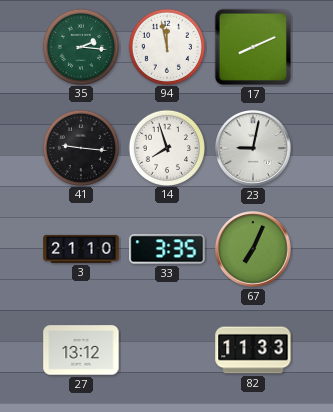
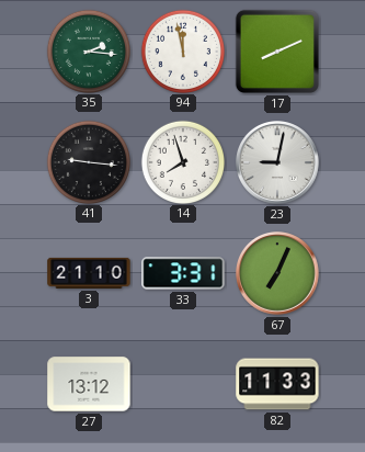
33: 3:35 -> 3:31
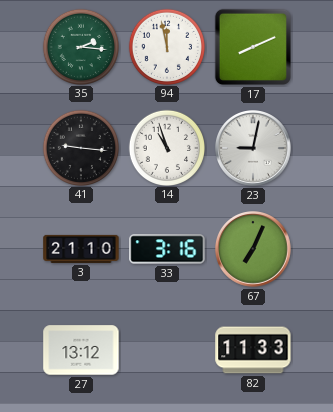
14: 7:57 -> 10:57
33: 3:31 -> 3:16
